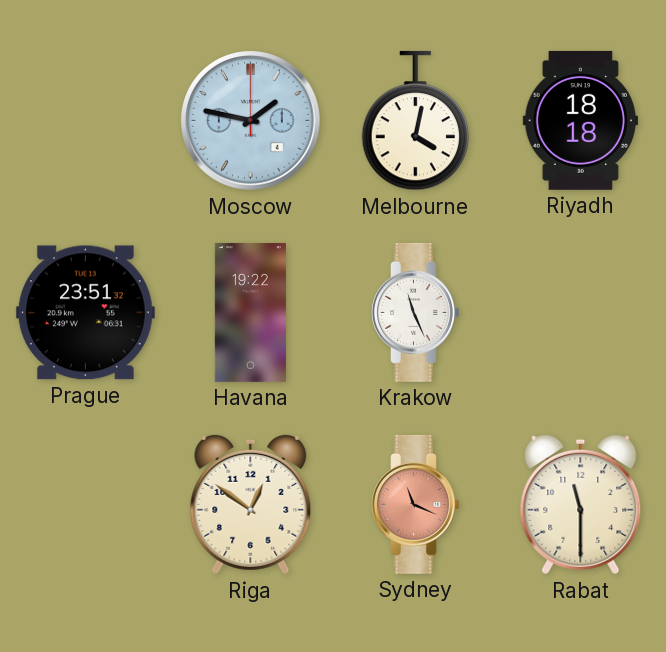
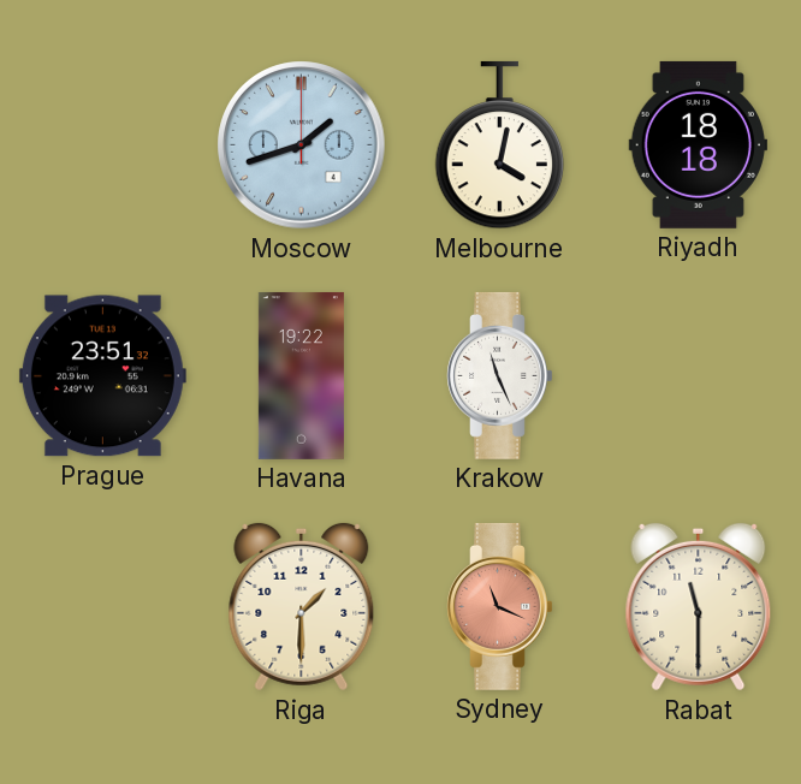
Moscow: 1:47 -> 1:42
Riga: 12:51 -> 1:30
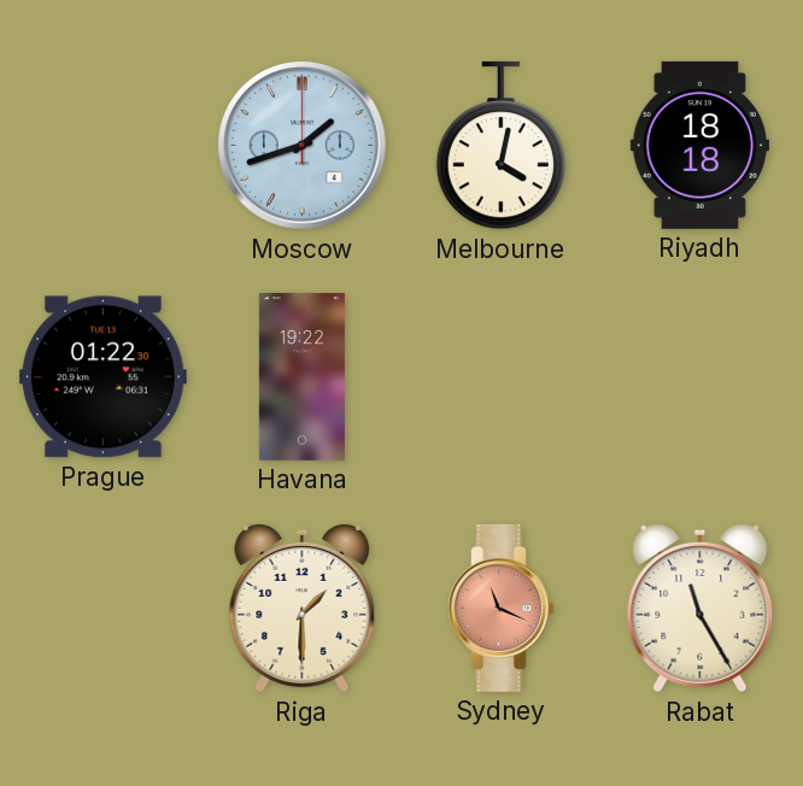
Prague: 23:51 -> 01:22
Krakow: 11:26 -> none
Rabat: 11:30 -> 11:25
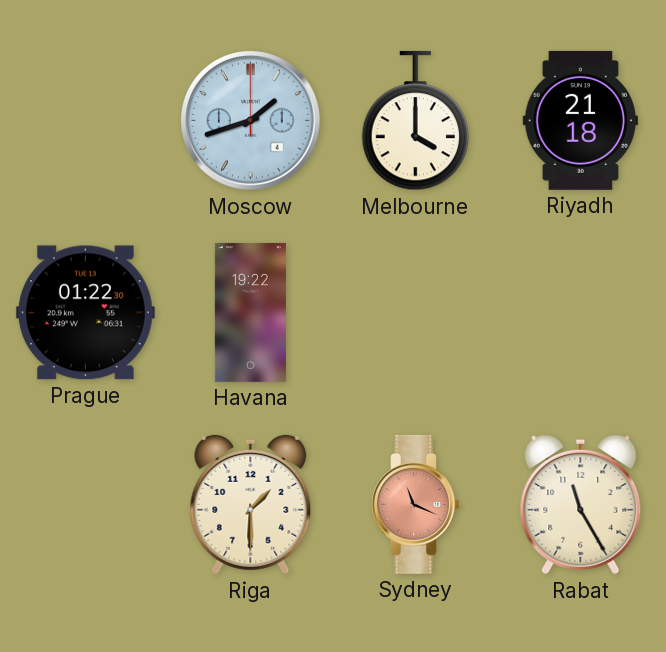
Melbourne: 4:02 -> 4:00
Riyadh: 18:18 -> 21:18
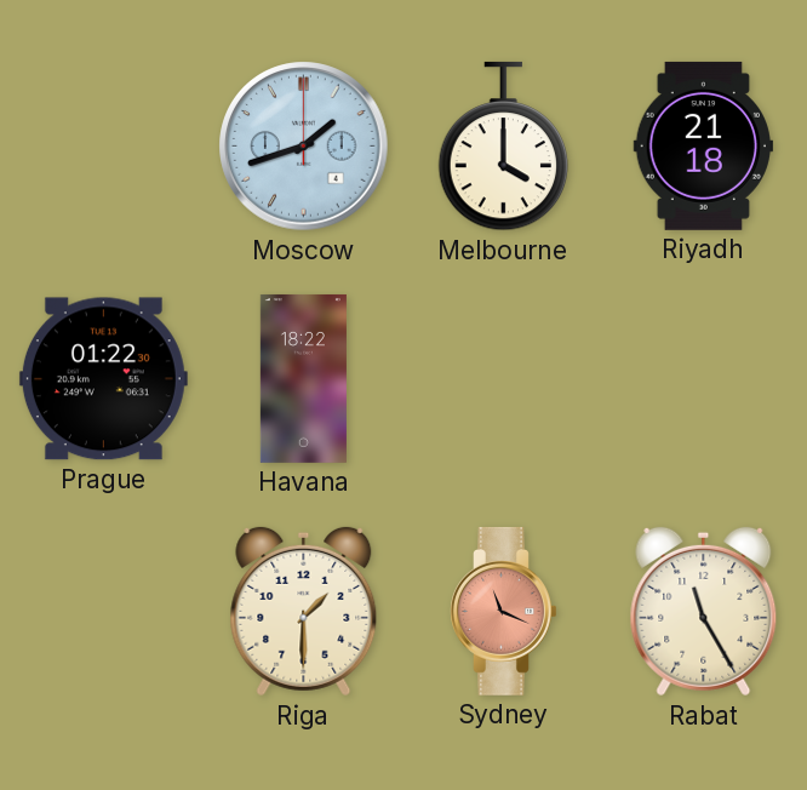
Havana: 19:22 -> 18:22
